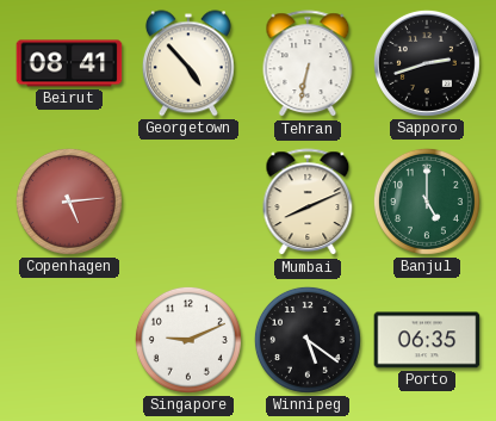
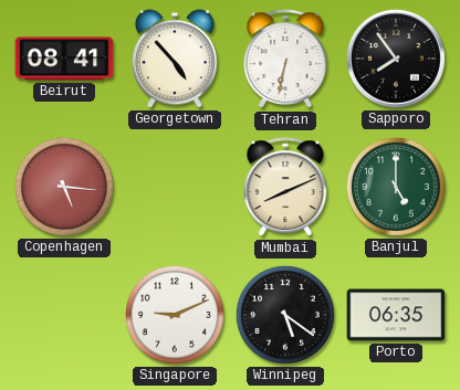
Sapporo: 2:42 -> 7:54
Copenhagen: 5:14 -> 5:16
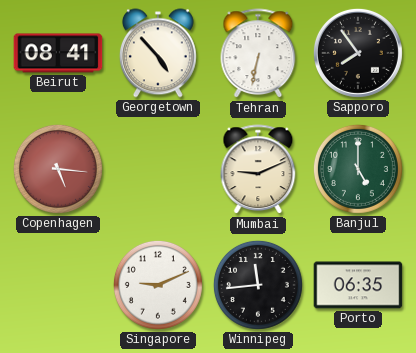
Mumbai: 8:11 -> 9:11
Winnipeg: 5:21 -> 11:44
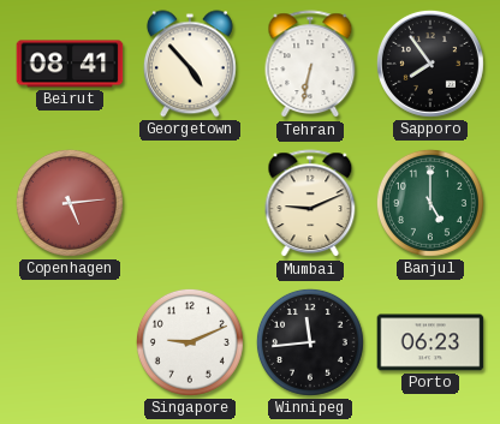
Copenhagen: 5:16 -> 5:14
Porto: 06:35 -> 06:23
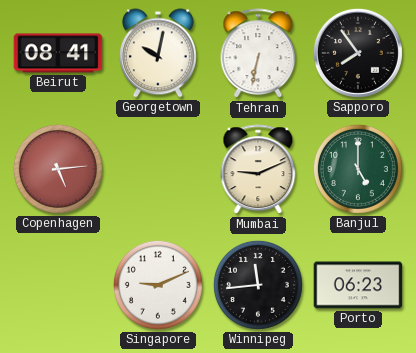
Georgetown: 4:53 -> 10:02
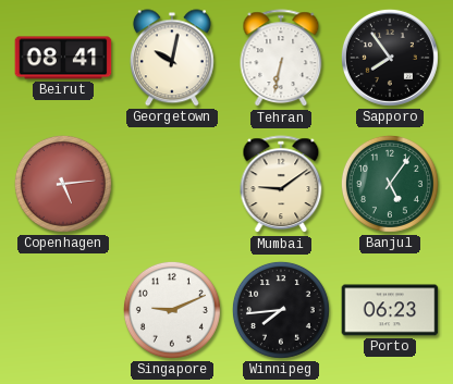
Mumbai: 9:11 -> 9:09
Banjul: 5:00 -> 5:06
Winnipeg: 11:44 -> 7:44
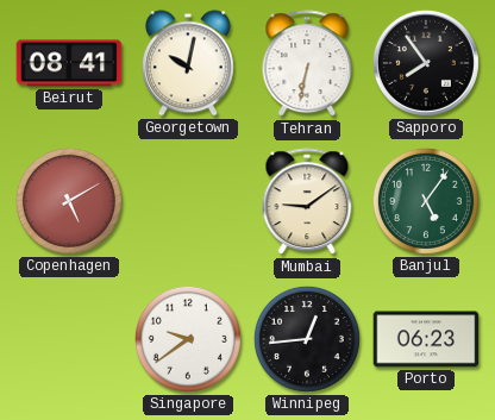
Copenhagen: 5:14 -> 5:10
Singapore: 9:11 -> 9:39
Winnipeg: 7:44 -> 12:44
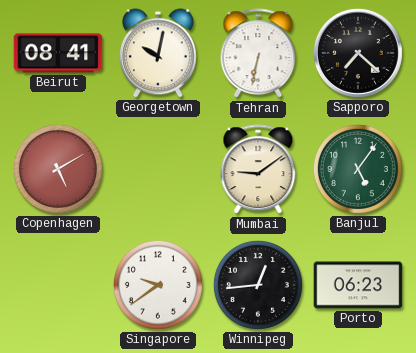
Sapporo: 7:54 -> 7:22
